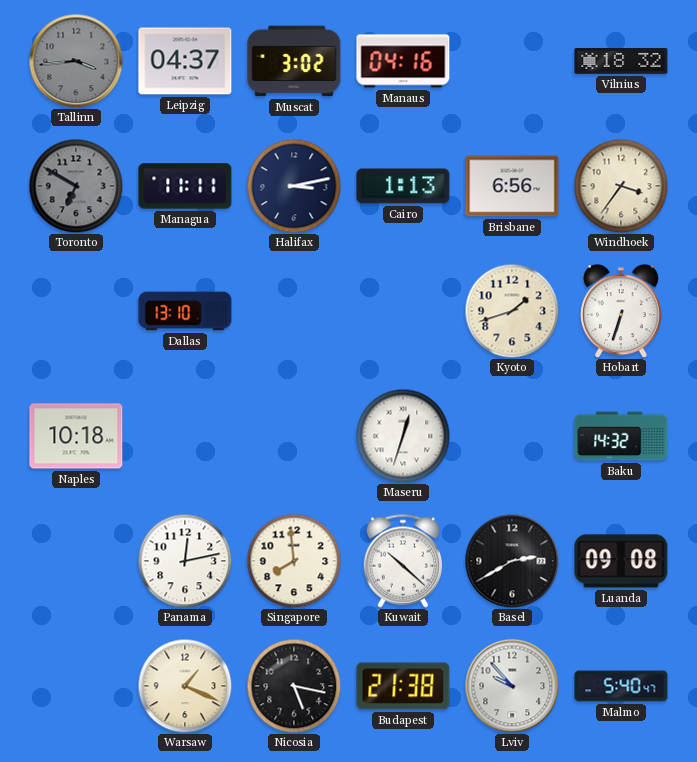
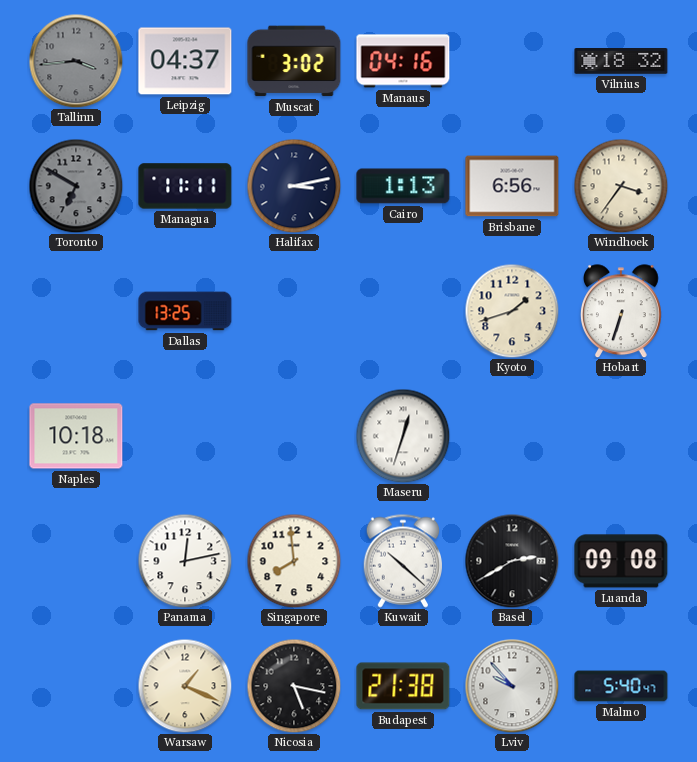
Dallas: 13:10 -> 13:25
Baku: 14:32 -> none
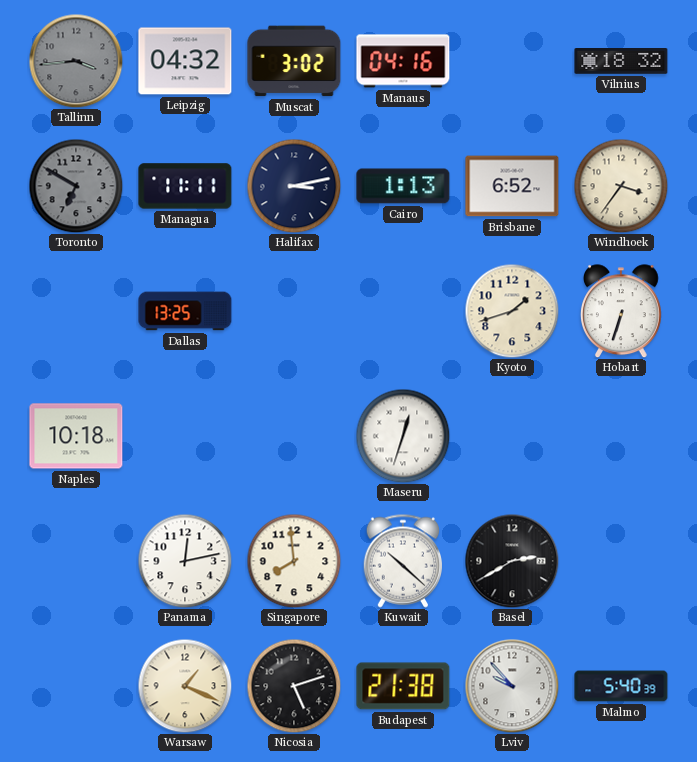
Leipzig: 04:37 -> 04:32
Brisbane: 6:56 -> 6:52
Luanda: 09:08 -> none
Nicosia: 5:17 -> 5:12
Malmo: 5:40:47 -> 5:40:39
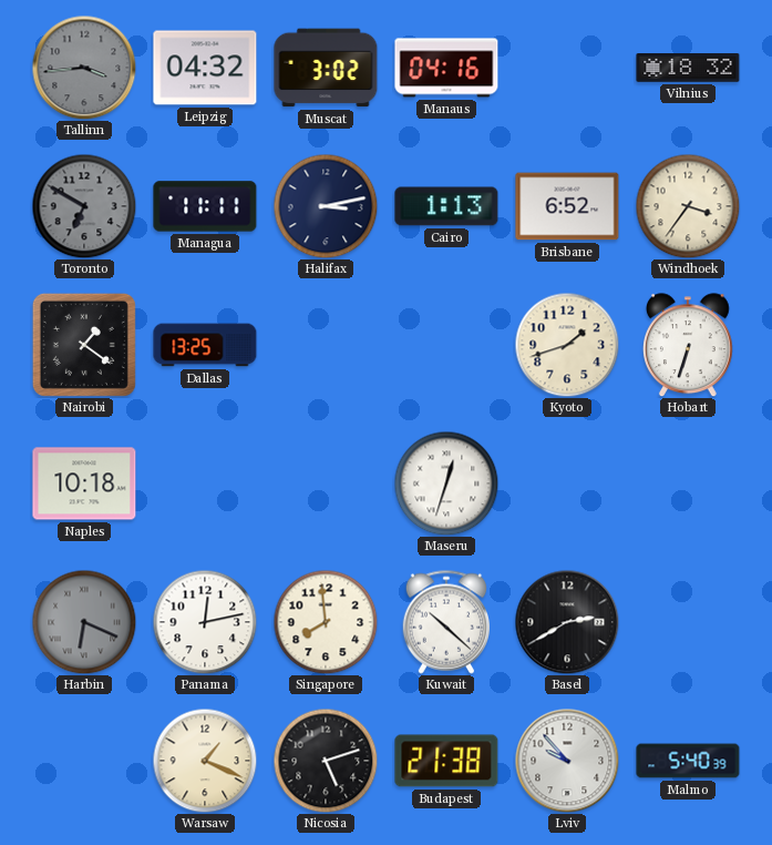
Nairobi: none -> 1:21
Harbin: none -> 6:19
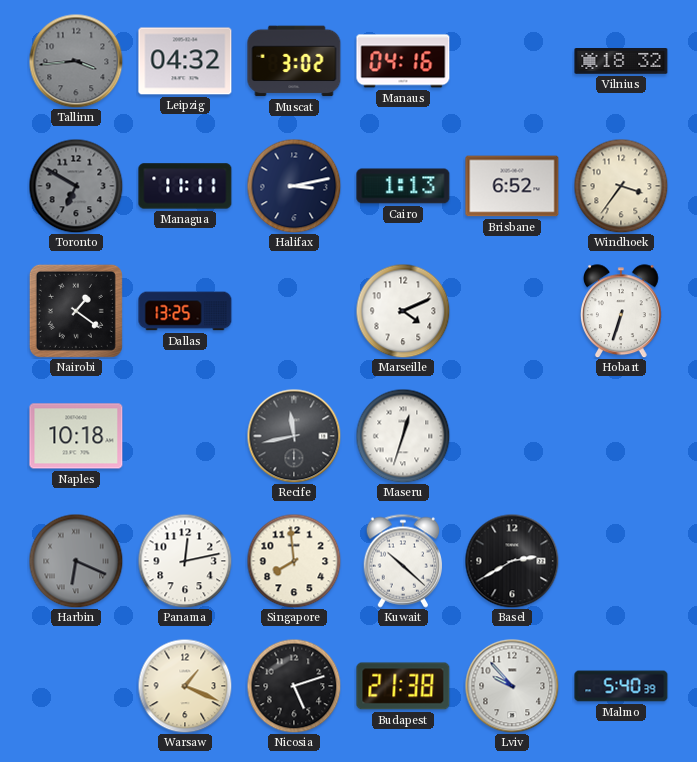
Marseille: none -> 4:11
Kyoto: 1:42 -> none
Recife: none -> 11:43
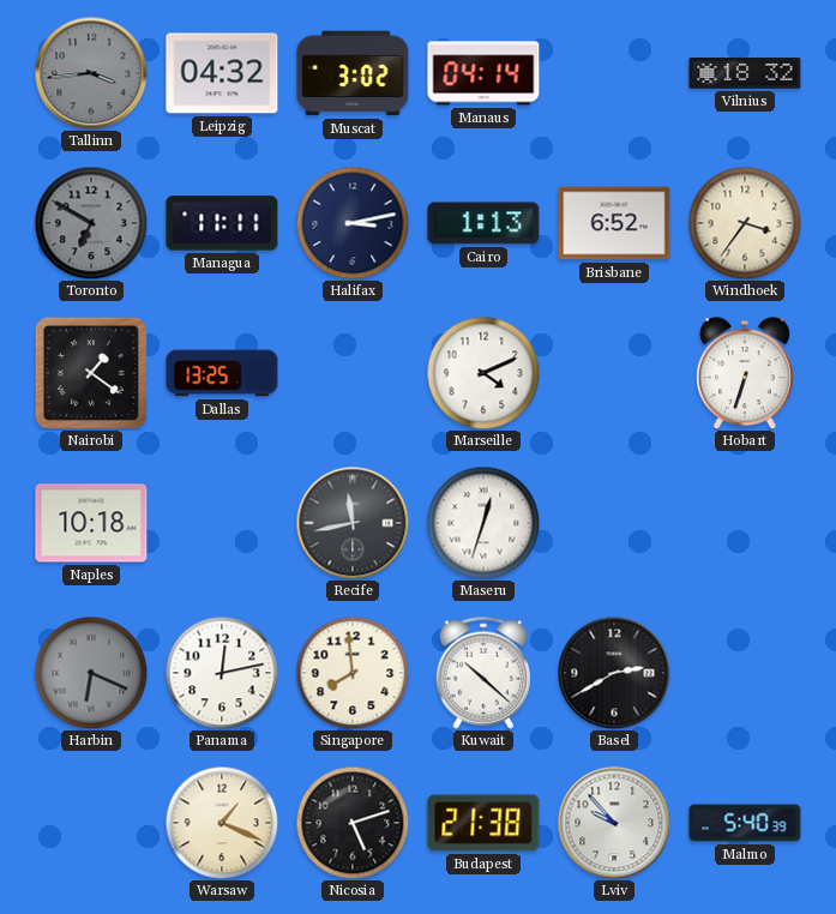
Manaus: 04:16 -> 04:14
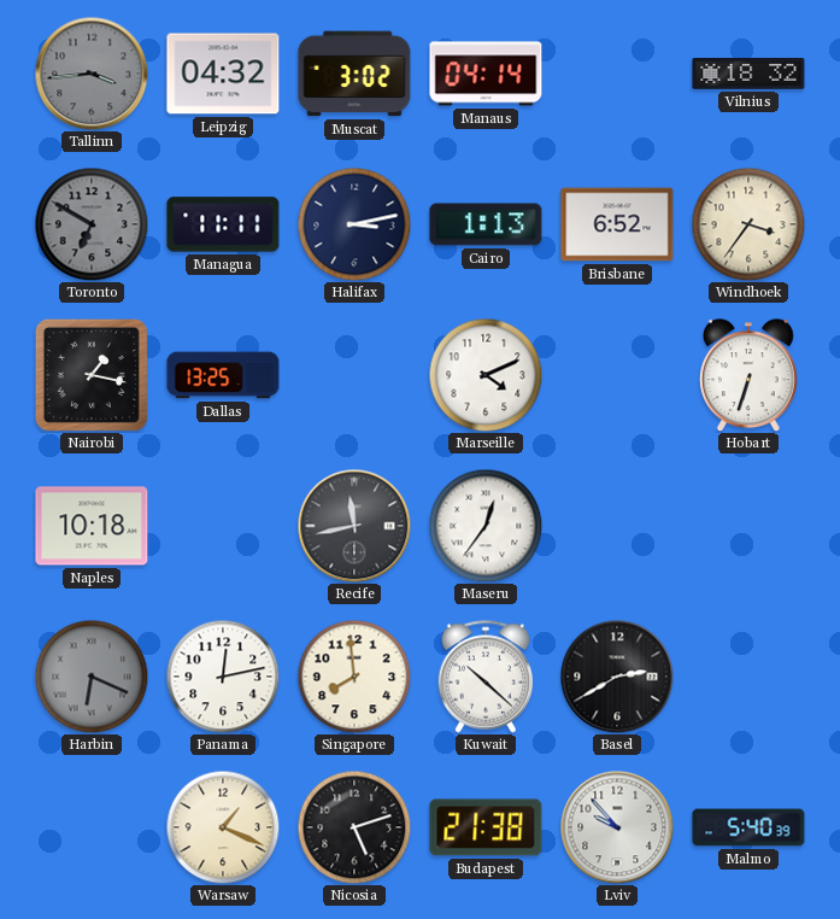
Nairobi: 1:21 -> 1:17
Maseru: 12:33 -> 12:36
